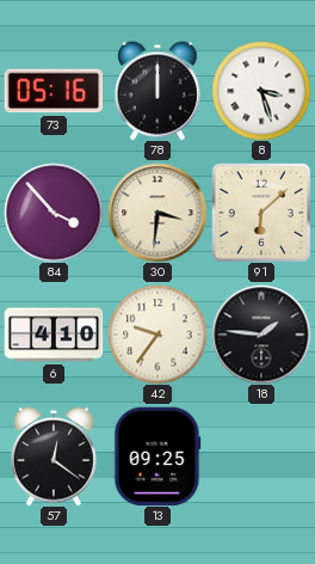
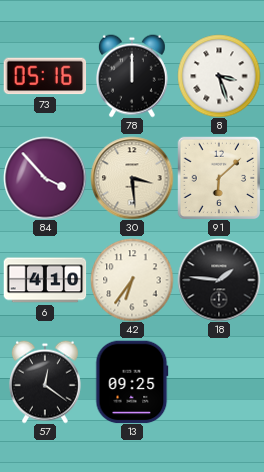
30: 3:31 -> 3:29
42: 9:36 -> 6:36
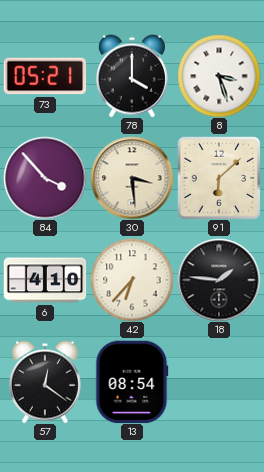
73: 05:16 -> 05:21
78: 12:00 -> 4:00
42: 6:36 -> 6:37
13: 09:25 -> 08:54
